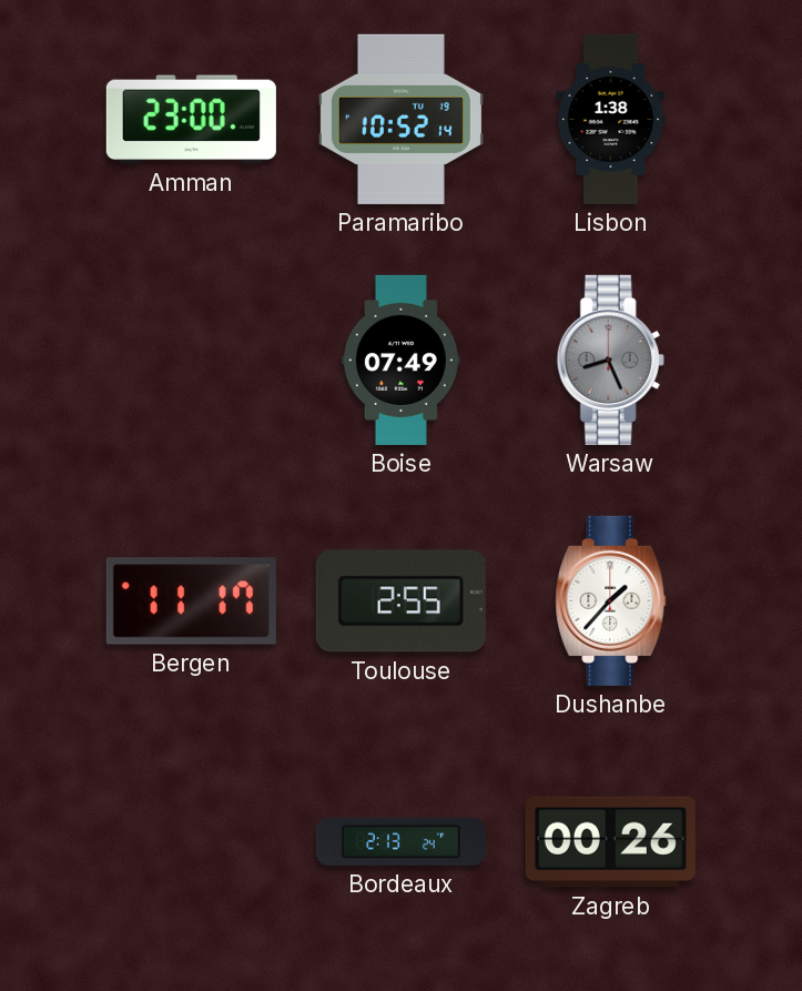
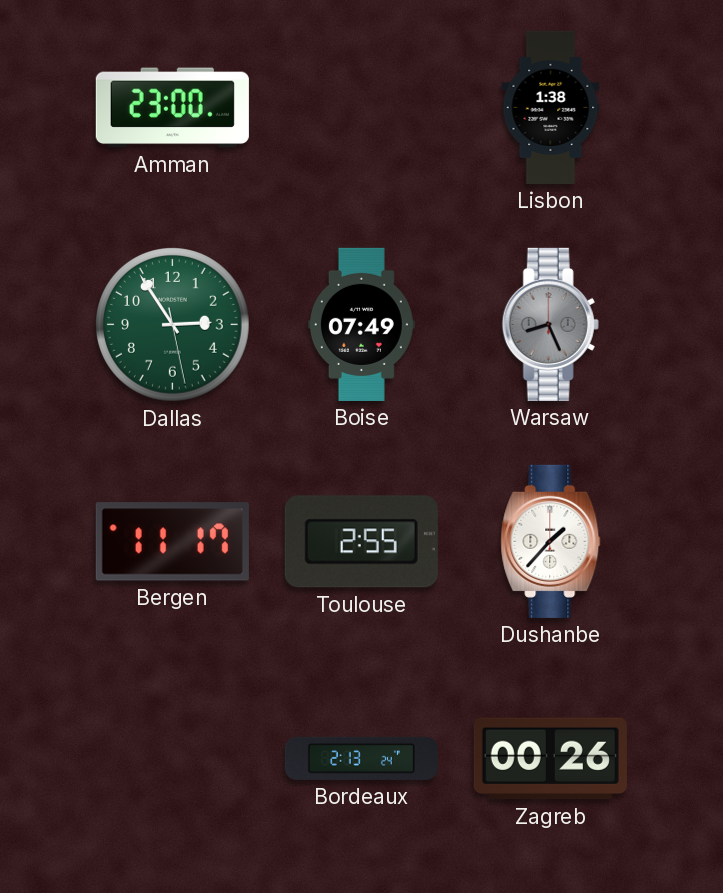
Paramaribo: 10:52 -> none
Dallas: none -> 2:54
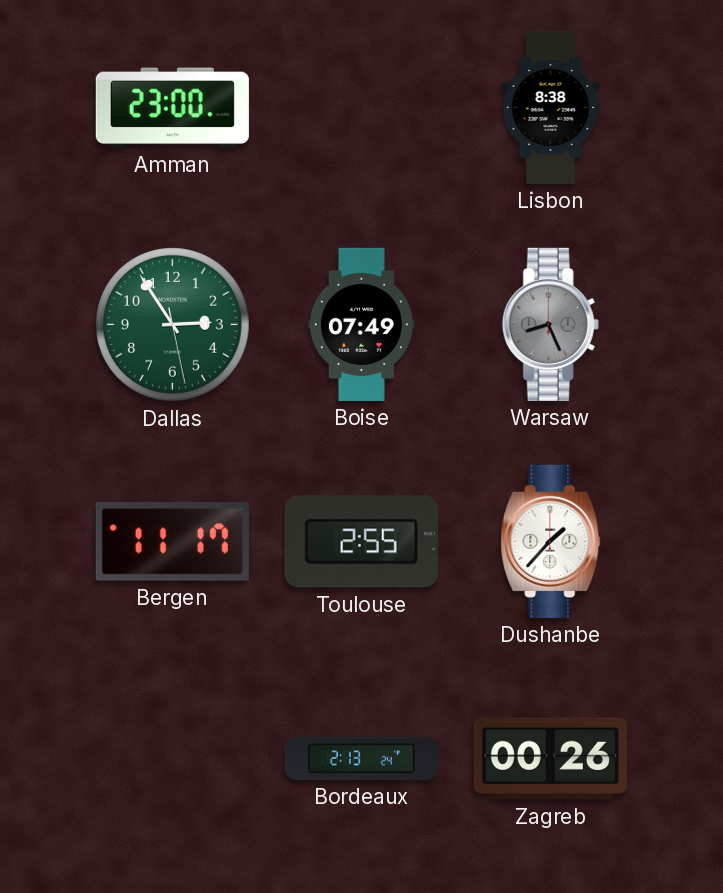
Lisbon: 1:38 -> 8:38
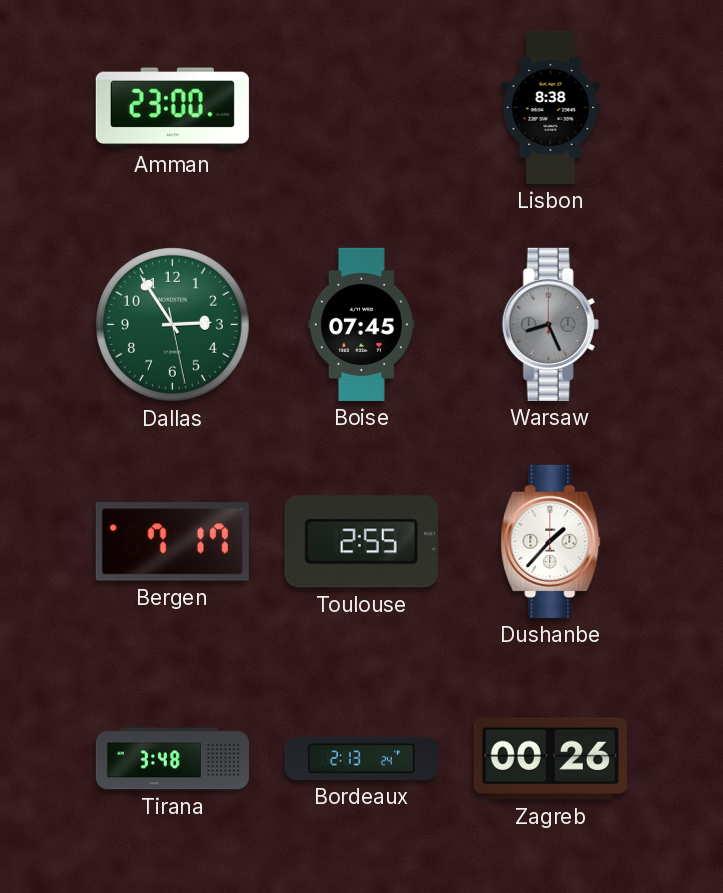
Boise: 07:49 -> 07:45
Bergen: 11:17 -> 7:17
Tirana: none -> 3:48
